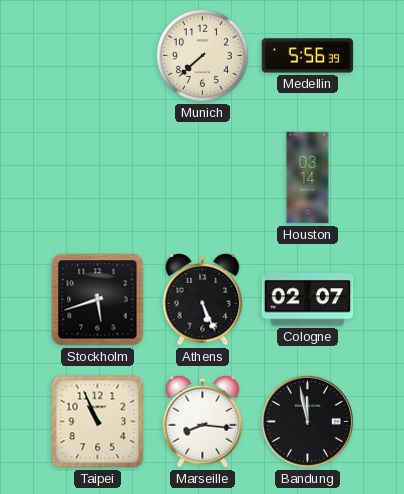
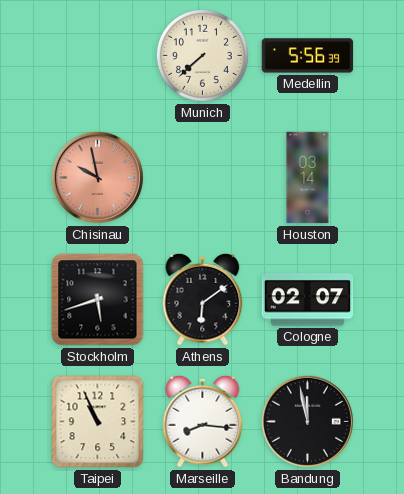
Chisinau: none -> 9:58
Athens: 5:26 -> 6:09
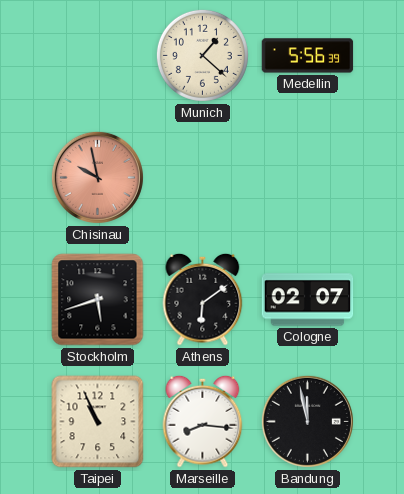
Munich: 7:38 -> 1:22
Houston: 03:14 -> none
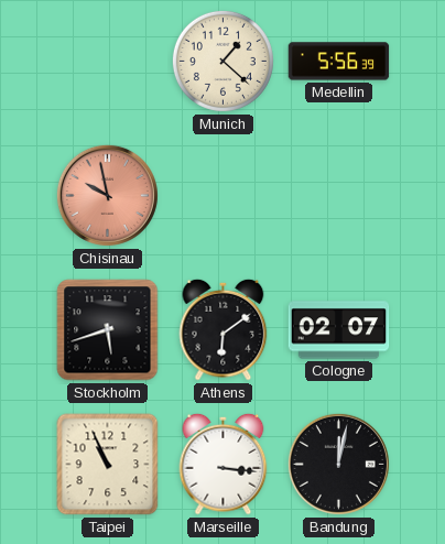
Marseille: 8:16 -> 3:16
Bandung: 11:58 -> 12:02
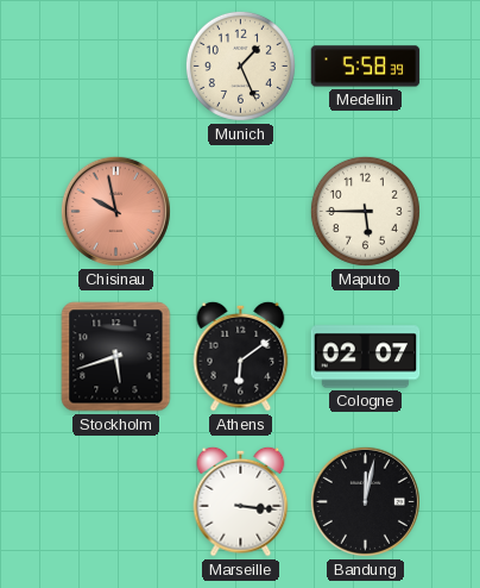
Munich: 1:22 -> 1:26
Medellin: 5:56 -> 5:58
Maputo: none -> 5:45
Taipei: 10:56 -> none
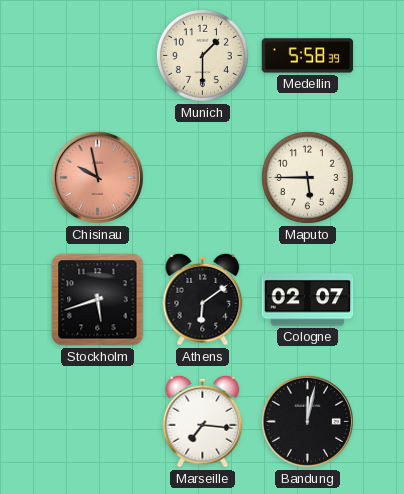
Munich: 1:26 -> 1:30
Marseille: 3:16 -> 7:16
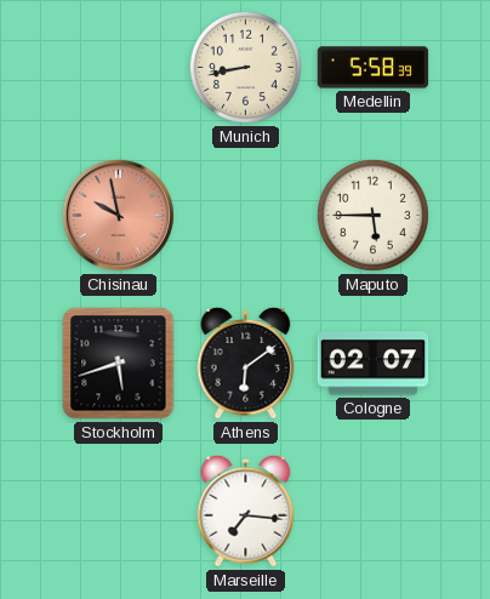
Munich: 1:30 -> 8:43
Bandung: 12:02 -> none
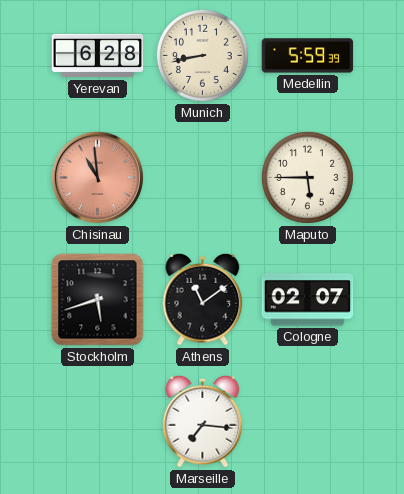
Yerevan: none -> 6:28
Medellin: 5:58 -> 5:59
Chisinau: 9:58 -> 10:59
Athens: 6:09 -> 11:09
